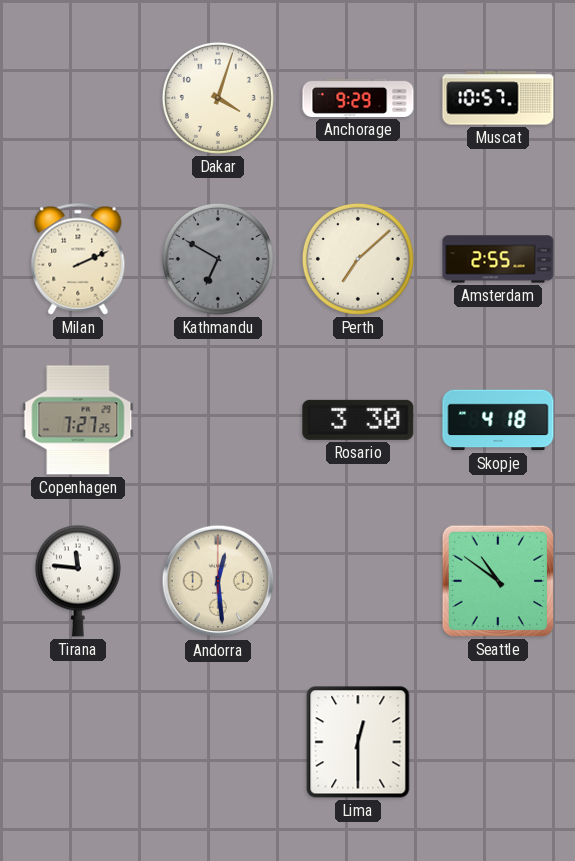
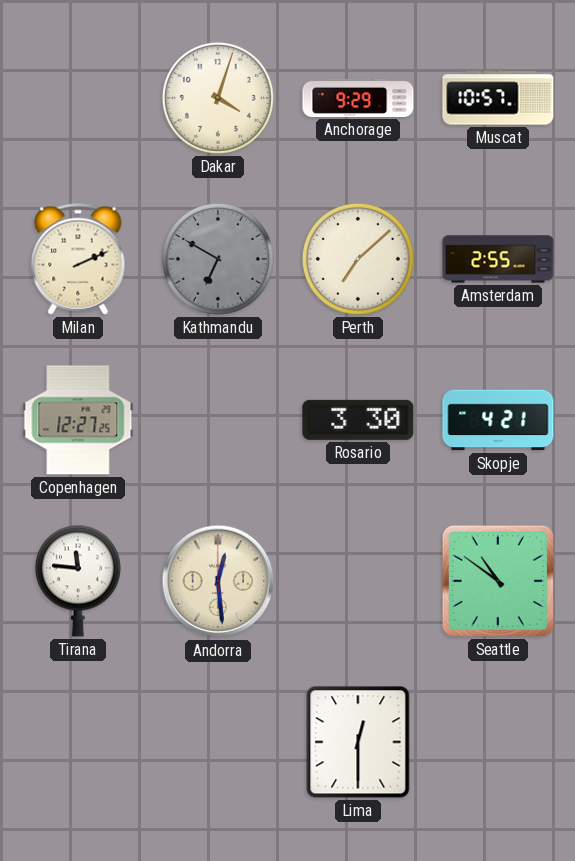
Copenhagen: 7:27 -> 12:27
Skopje: 4:18 -> 4:21
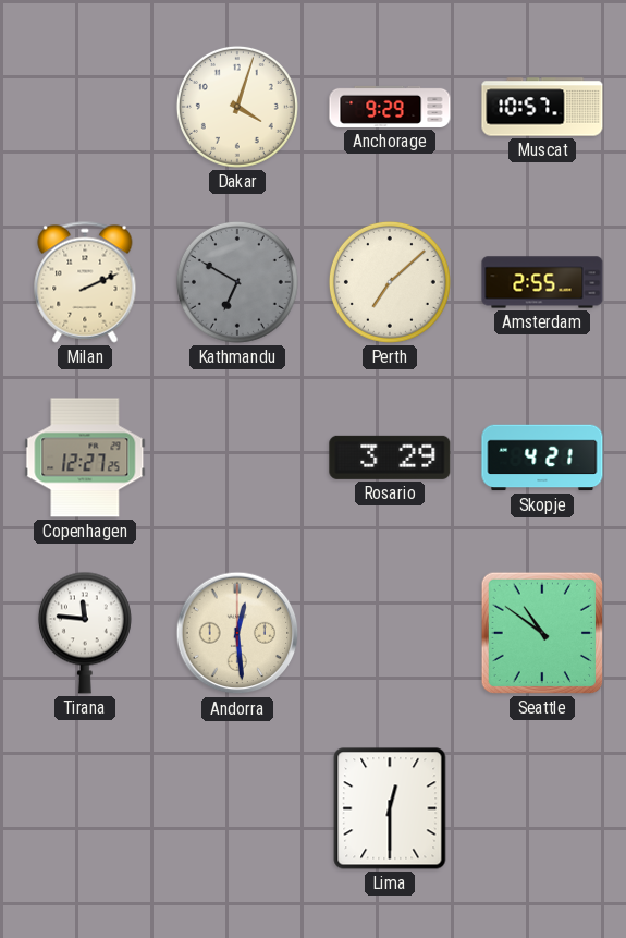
Rosario: 3:30 -> 3:29
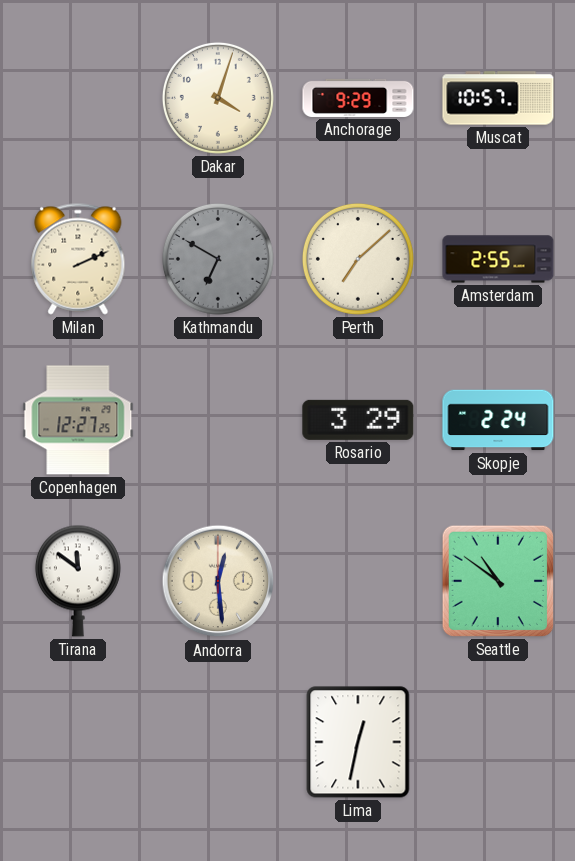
Skopje: 4:21 -> 2:24
Tirana: 11:46 -> 11:51
Lima: 12:30 -> 12:32
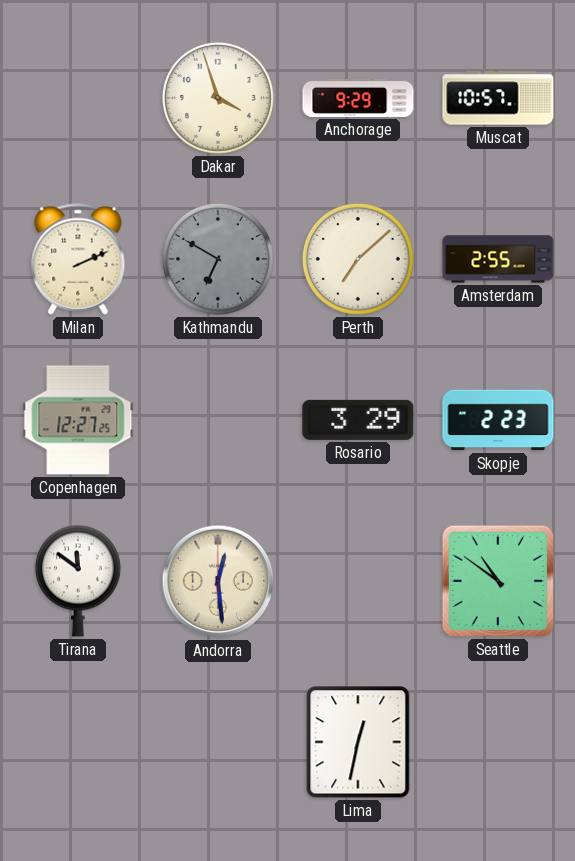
Dakar: 4:03 -> 3:57
Skopje: 2:24 -> 2:23
